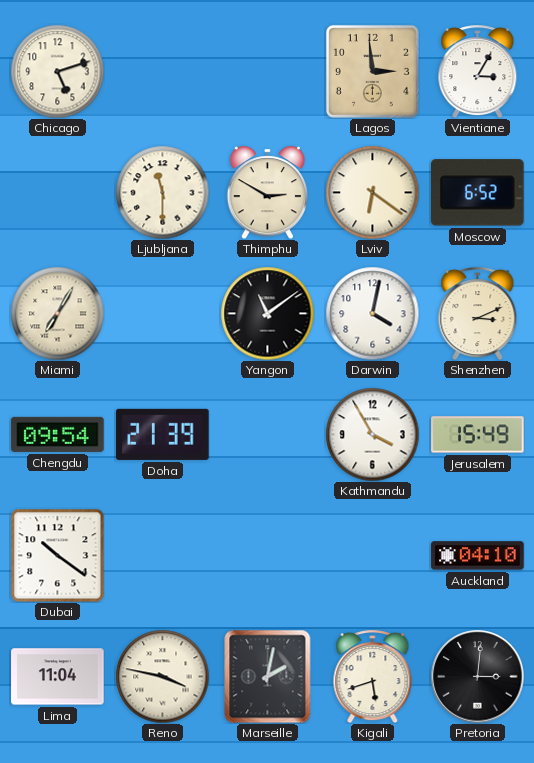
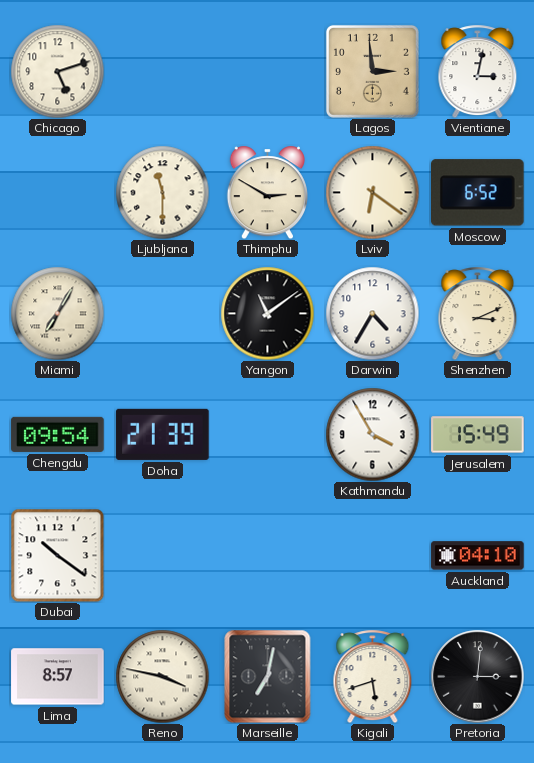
Vientiane: 3:05 -> 3:02
Darwin: 4:02 -> 4:35
Lima: 11:04 -> 8:57
Marseille: 2:02 -> 7:02
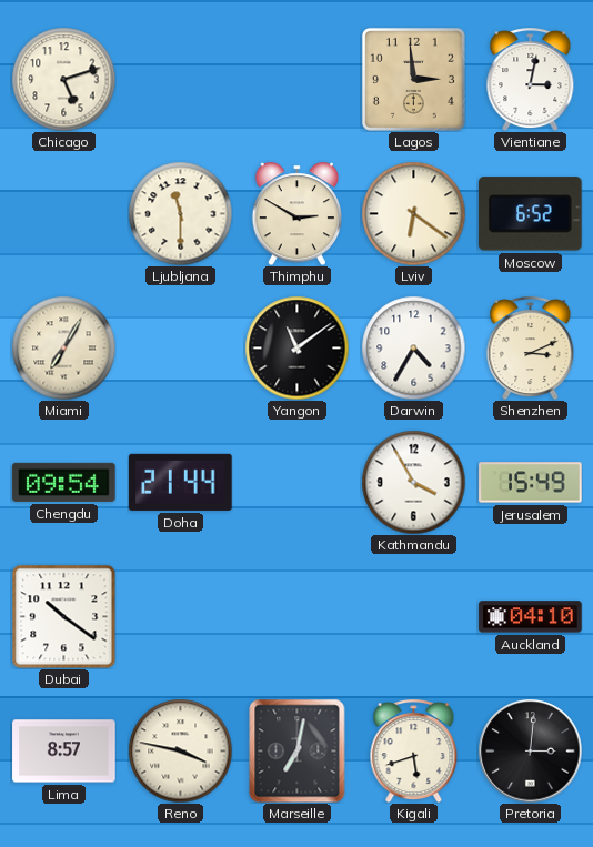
Doha: 21:39 -> 21:44
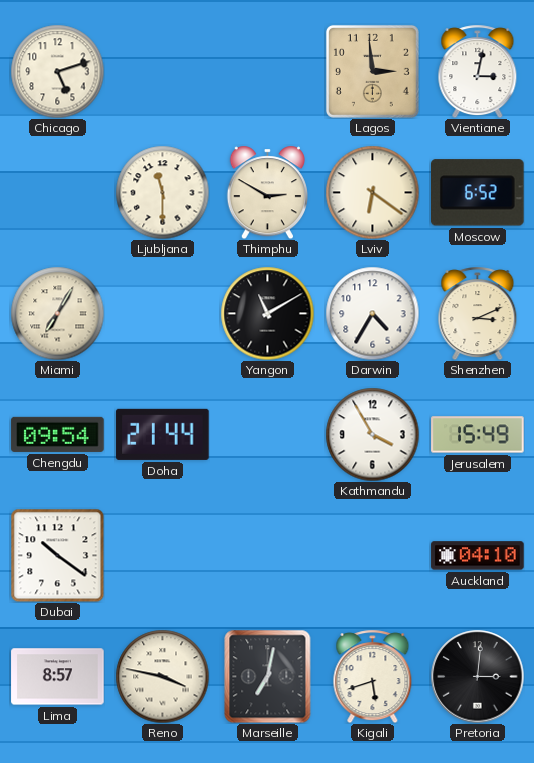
Yangon: 11:09 -> 11:10
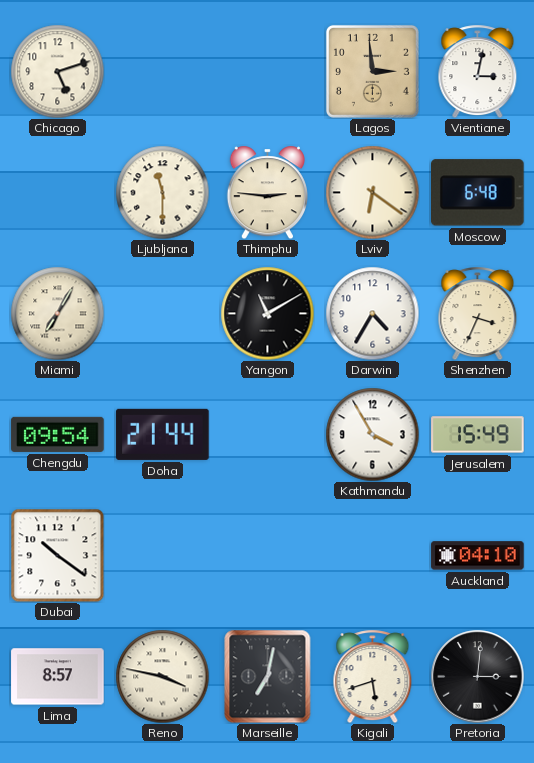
Thimphu: 2:50 -> 2:46
Moscow: 6:52 -> 6:48
Shenzhen: 3:11 -> 3:34
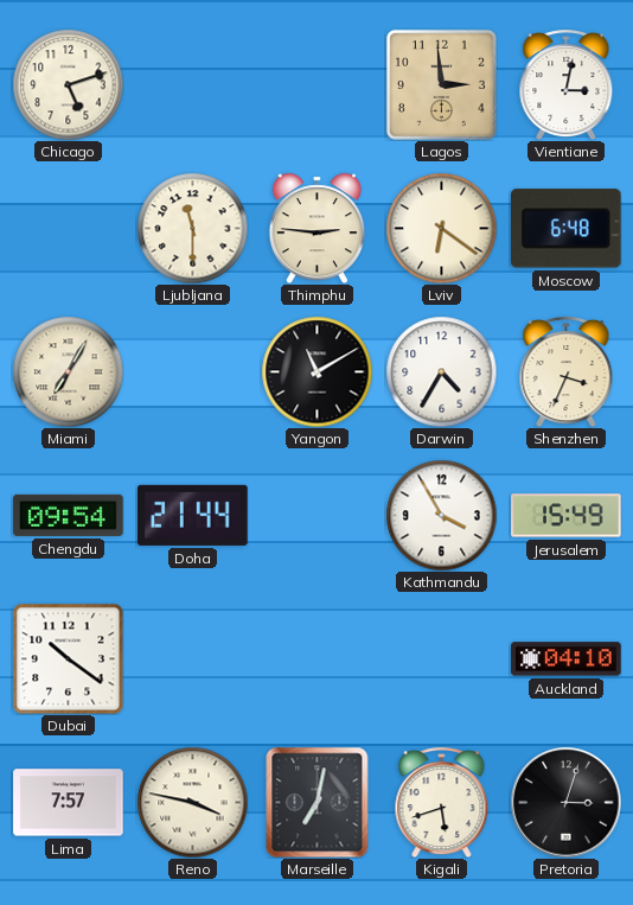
Lima: 8:57 -> 7:57
Pretoria: 3:01 -> 3:03
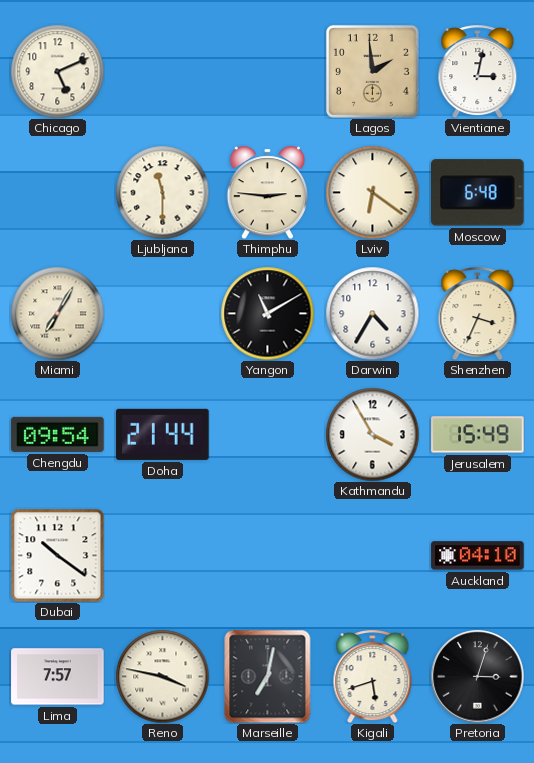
Chicago: 5:12 -> 5:11
Lagos: 2:59 -> 1:59
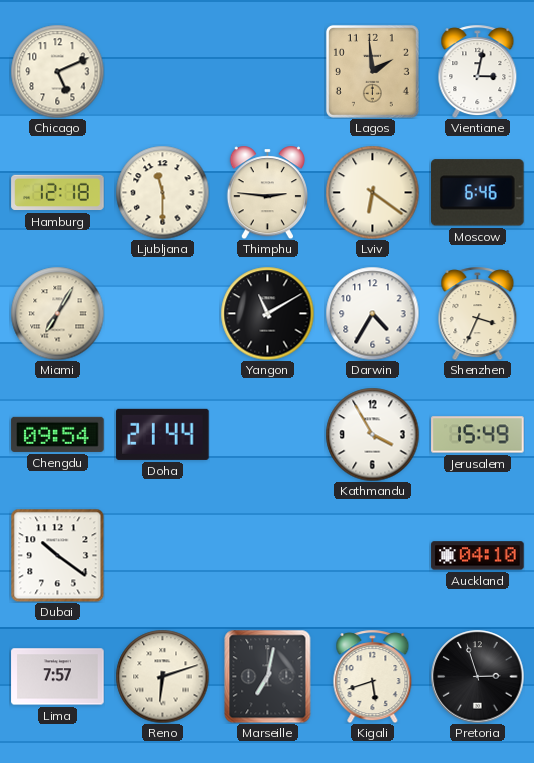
Hamburg: none -> 12:18
Moscow: 6:48 -> 6:46
Reno: 3:47 -> 6:12
Pretoria: 3:03 -> 2:57
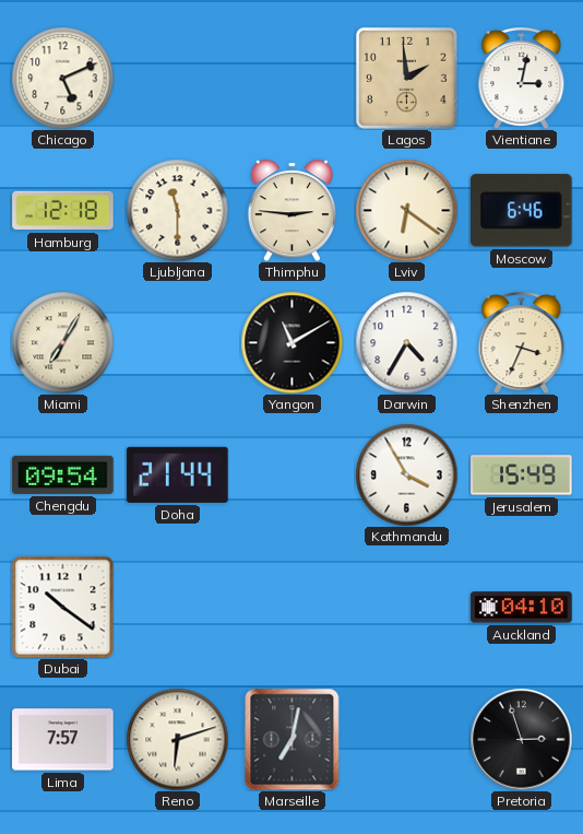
Kigali: 5:42 -> none
